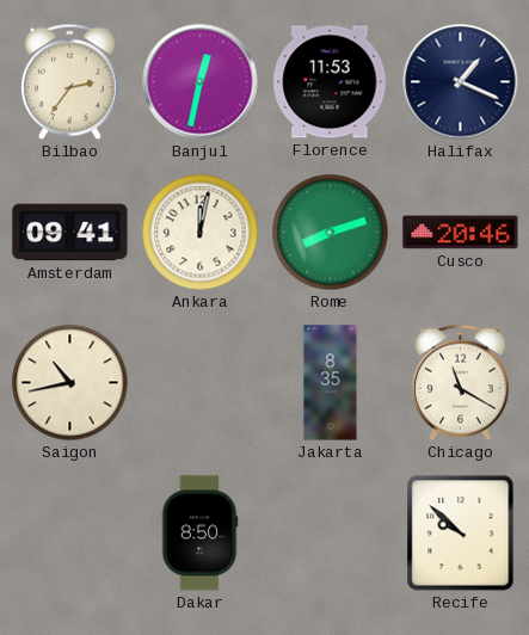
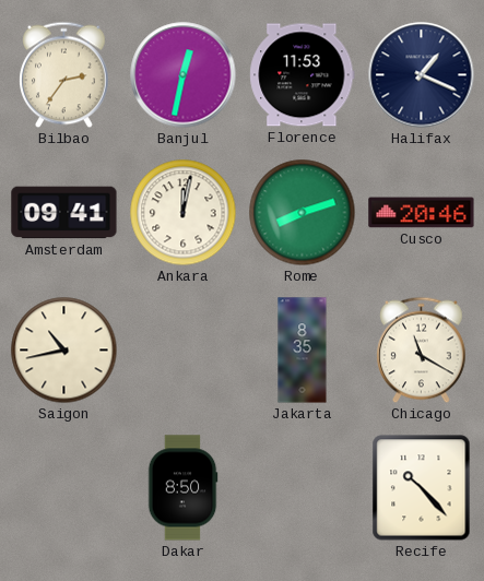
Recife: 9:52 -> 10:23
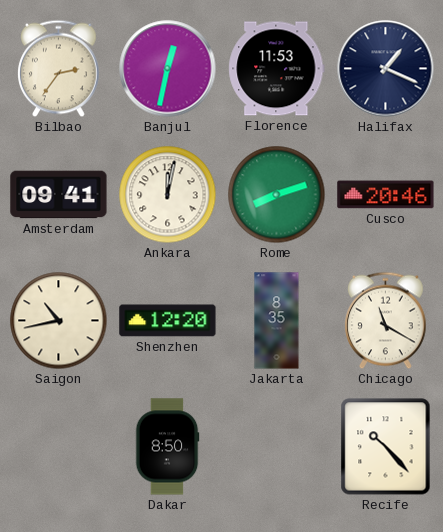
Shenzhen: none -> 12:20
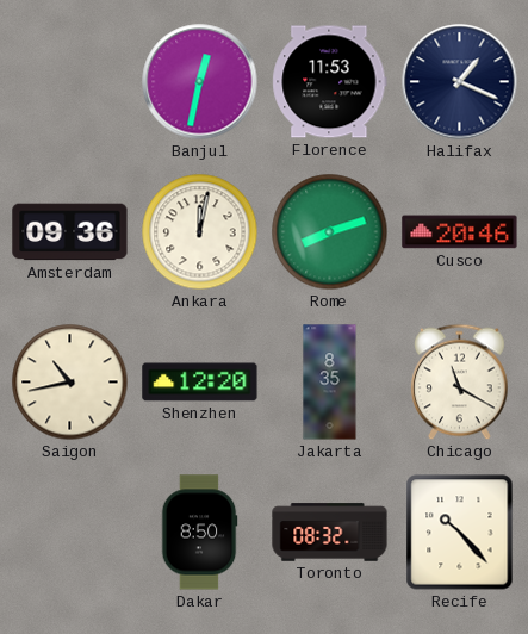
Bilbao: 2:36 -> none
Amsterdam: 09:41 -> 09:36
Toronto: none -> 08:32
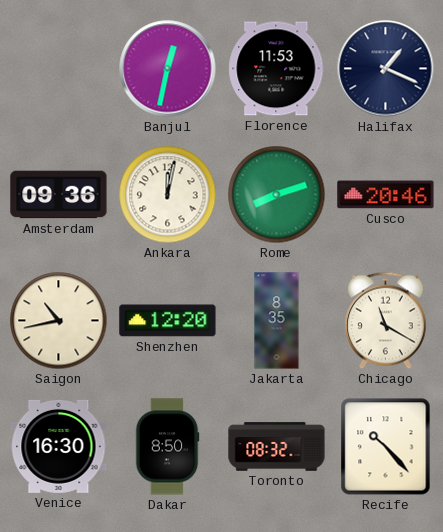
Venice: none -> 16:30
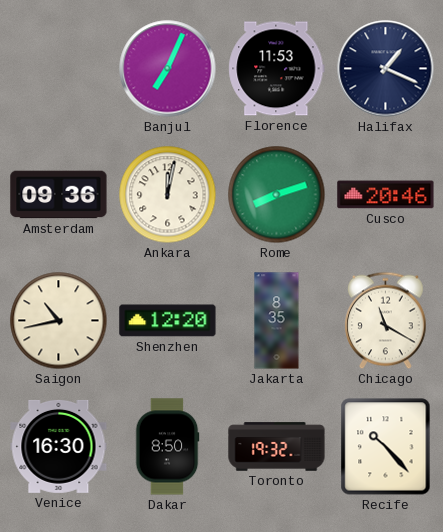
Banjul: 12:32 -> 7:04
Toronto: 08:32 -> 19:32
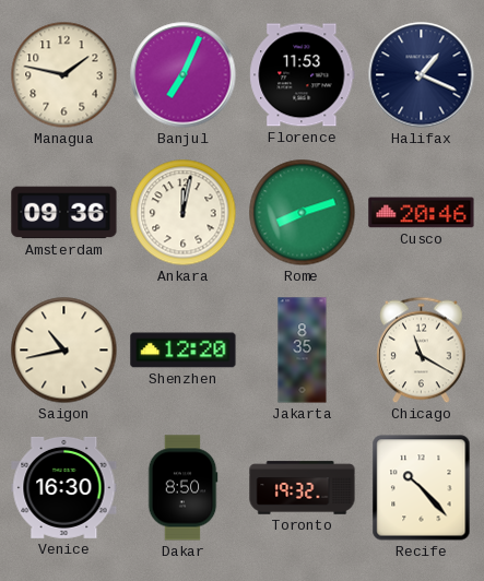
Managua: none -> 1:47
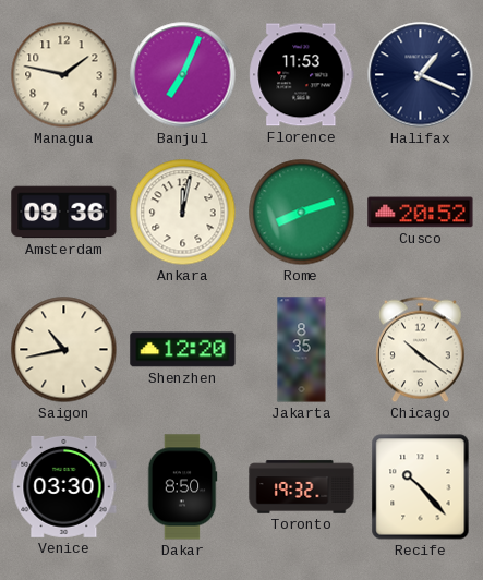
Cusco: 20:46 -> 20:52
Chicago: 11:20 -> 10:21
Venice: 16:30 -> 03:30
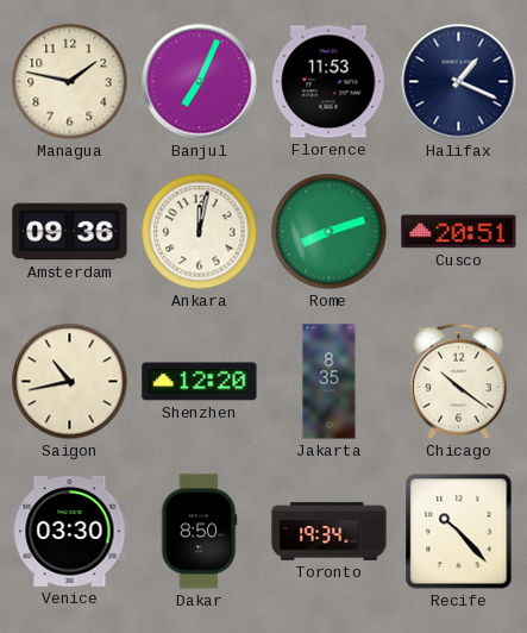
Cusco: 20:52 -> 20:51
Toronto: 19:32 -> 19:34
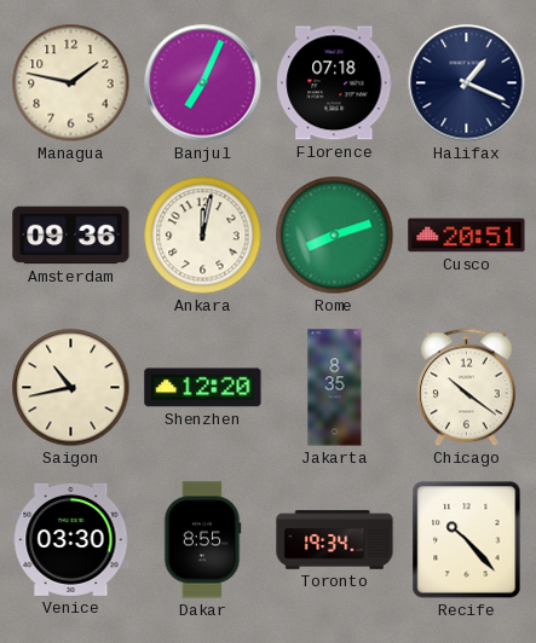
Florence: 11:53 -> 07:18
Dakar: 8:50 -> 8:55
